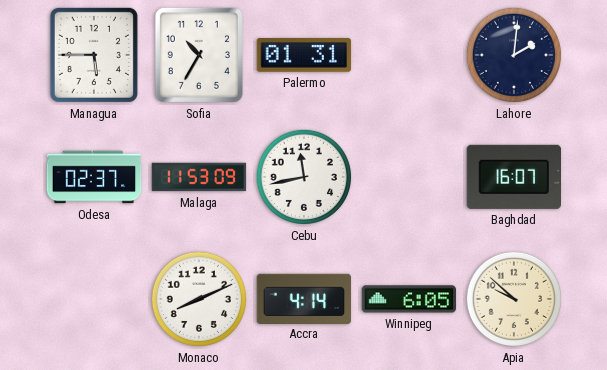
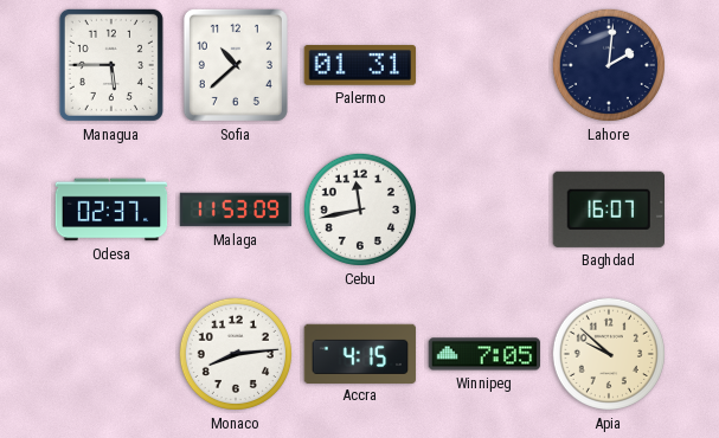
Sofia: 10:35 -> 10:38
Monaco: 8:11 -> 8:14
Accra: 4:14 -> 4:15
Winnipeg: 6:05 -> 7:05
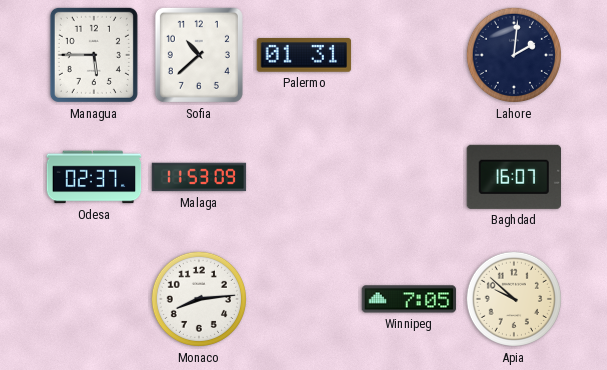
Cebu: 11:43 -> none
Accra: 4:15 -> none
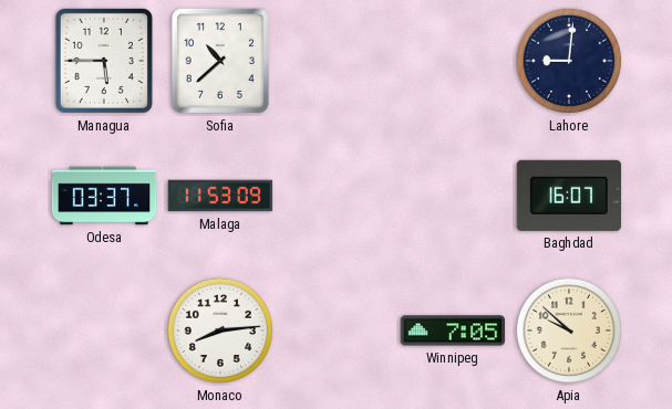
Palermo: 01:31 -> none
Lahore: 2:01 -> 9:01
Odesa: 02:37 -> 03:37
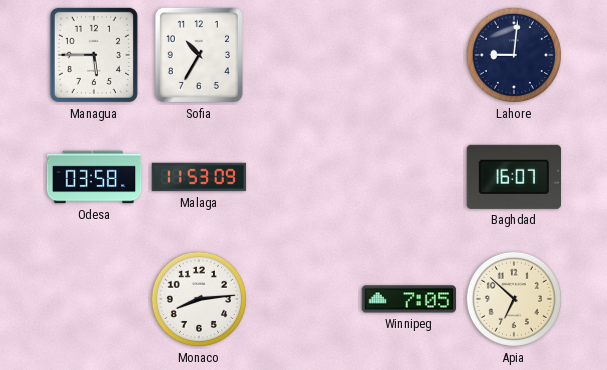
Sofia: 10:38 -> 10:35
Odesa: 03:37 -> 03:58
Apia: 9:52 -> 6:52
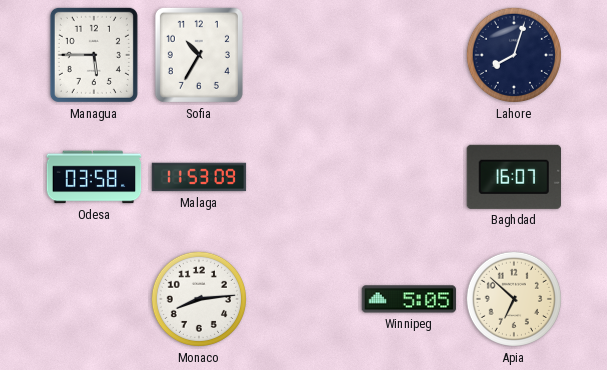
Lahore: 9:01 -> 8:03
Winnipeg: 7:05 -> 5:05
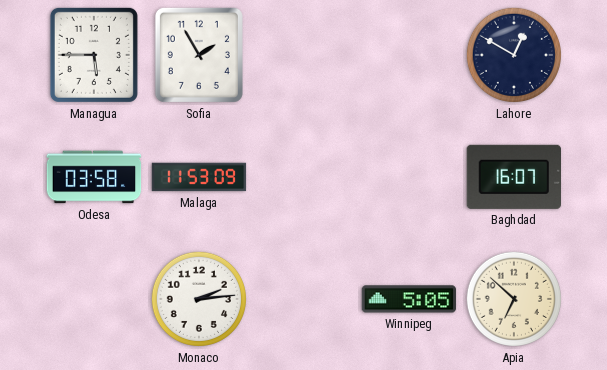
Sofia: 10:35 -> 1:55
Lahore: 8:03 -> 12:50
Monaco: 8:14 -> 2:14
